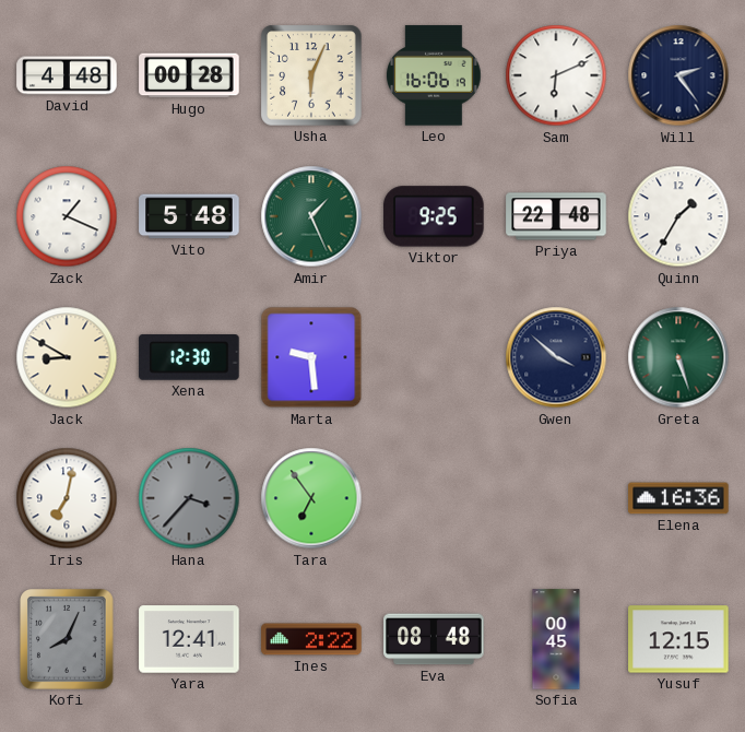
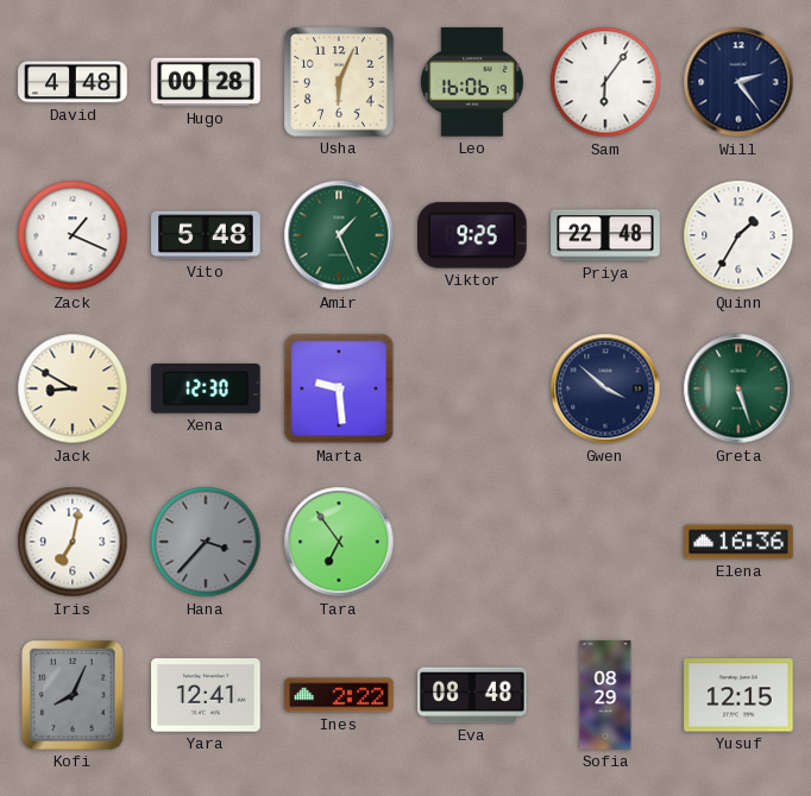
Sam: 6:11 -> 6:06
Sofia: 00:45 -> 08:29
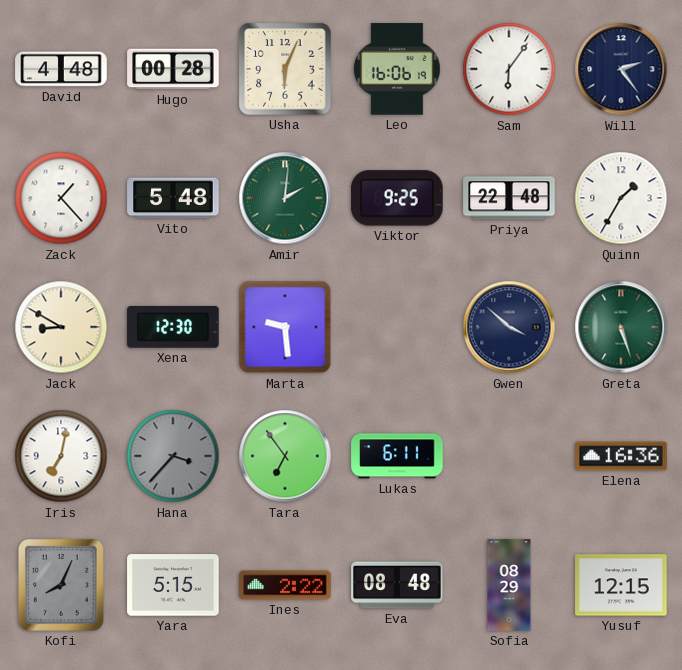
Zack: 1:19 -> 1:23
Amir: 1:26 -> 2:01
Lukas: none -> 6:11
Yara: 12:41 -> 5:15
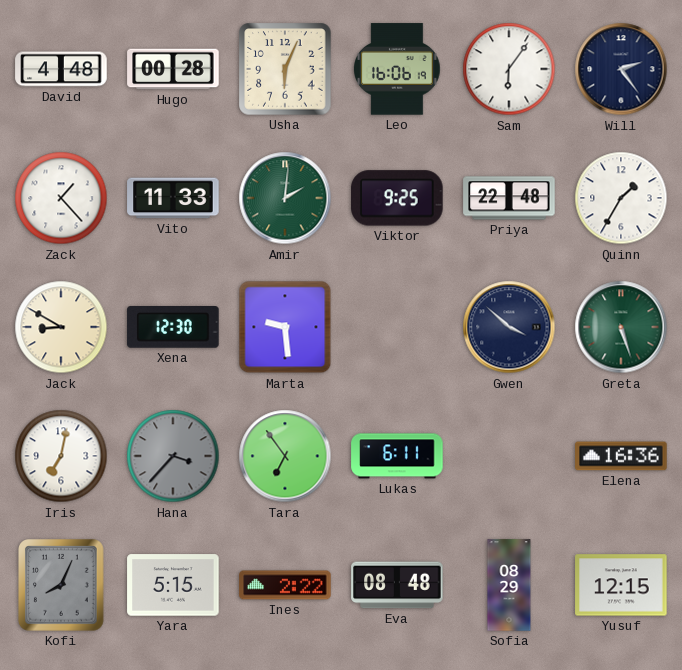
Vito: 5:48 -> 11:33
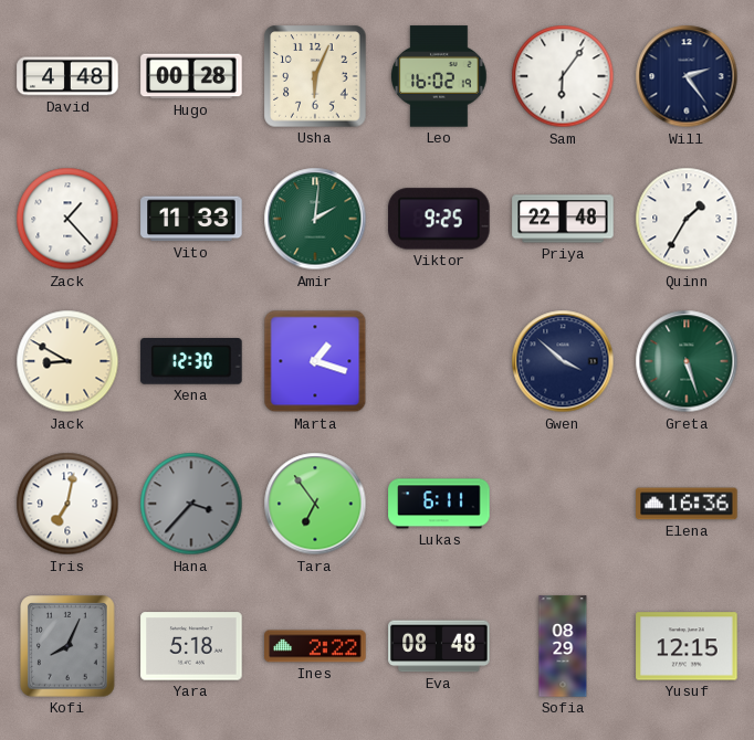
Leo: 16:06 -> 16:02
Marta: 9:29 -> 1:18
Yara: 5:15 -> 5:18
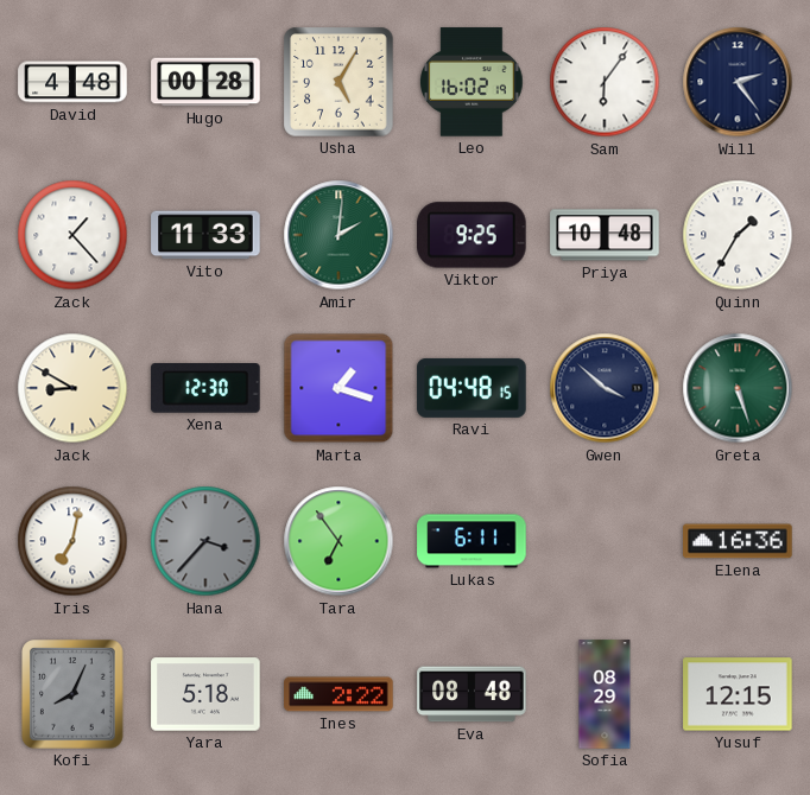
Usha: 6:04 -> 5:05
Priya: 22:48 -> 10:48
Ravi: none -> 04:48
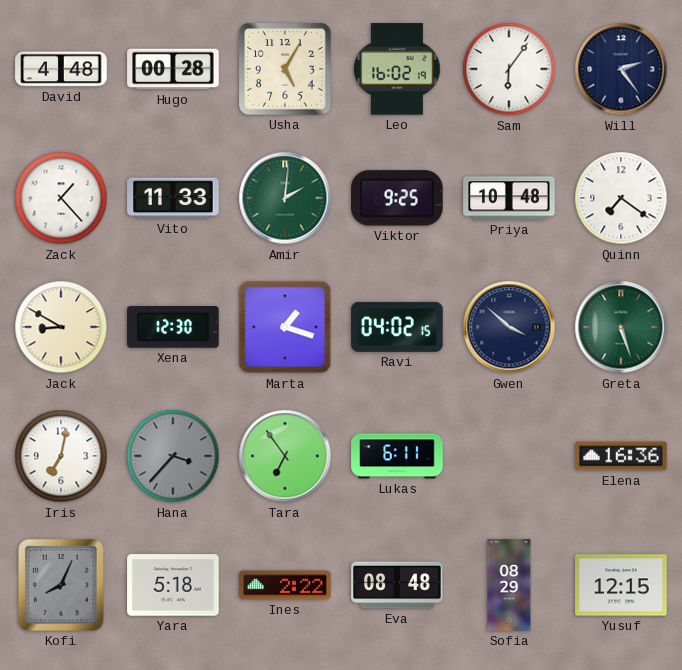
Quinn: 1:35 -> 7:21
Ravi: 04:48 -> 04:02
